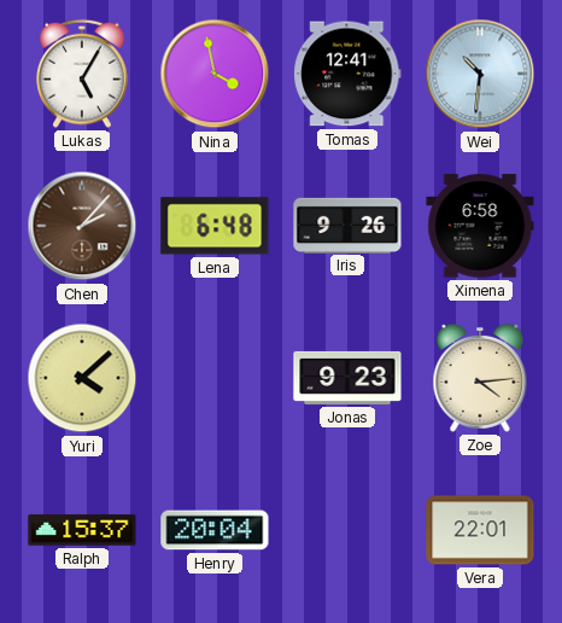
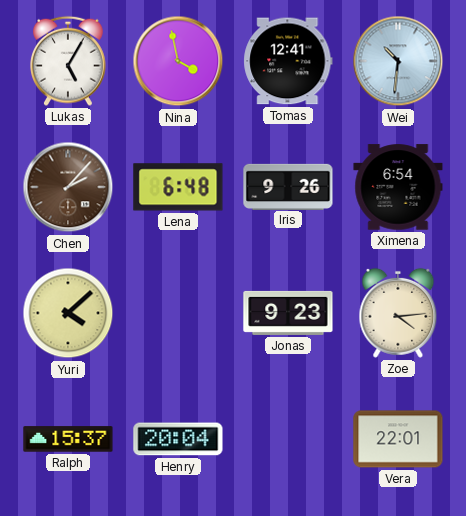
Ximena: 6:58 -> 6:54
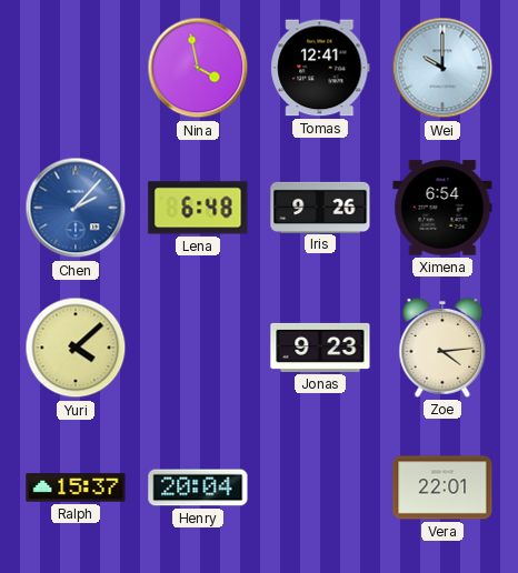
Lukas: 5:05 -> none
Wei: 10:31 -> 10:00
Chen dial: brown -> blue
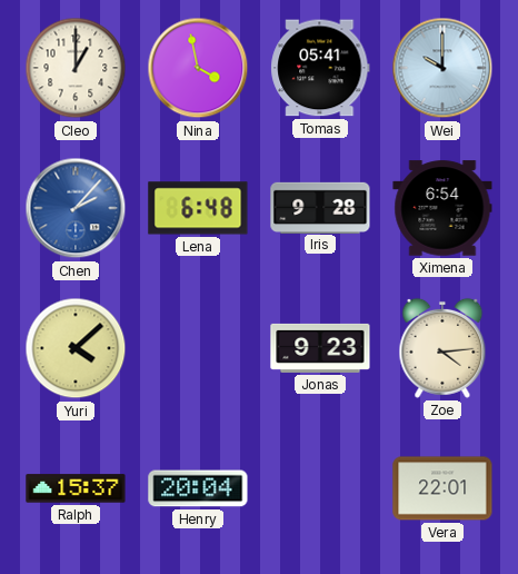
Cleo: none -> 1:00
Tomas: 12:41 -> 05:41
Iris: 9:26 -> 9:28
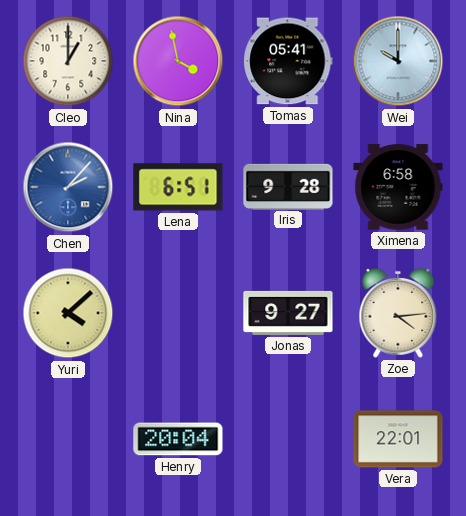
Lena: 6:48 -> 6:51
Ximena: 6:54 -> 6:58
Jonas: 9:23 -> 9:27
Ralph: 15:37 -> none
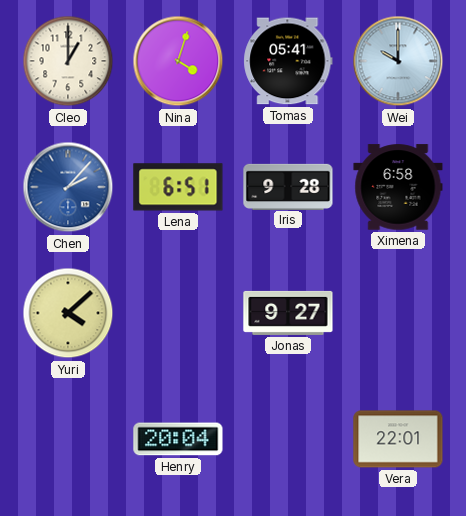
Nina: 3:58 -> 4:03
Zoe: 4:14 -> none
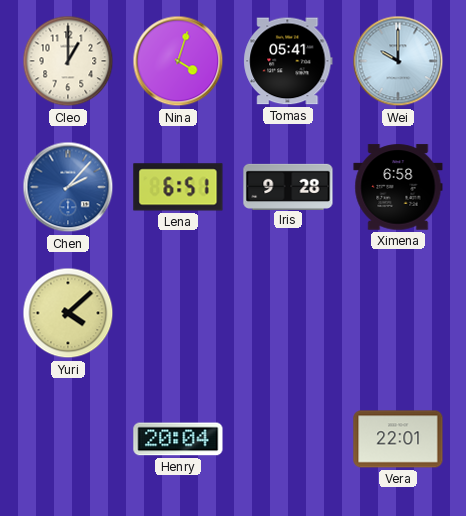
Jonas: 9:27 -> none
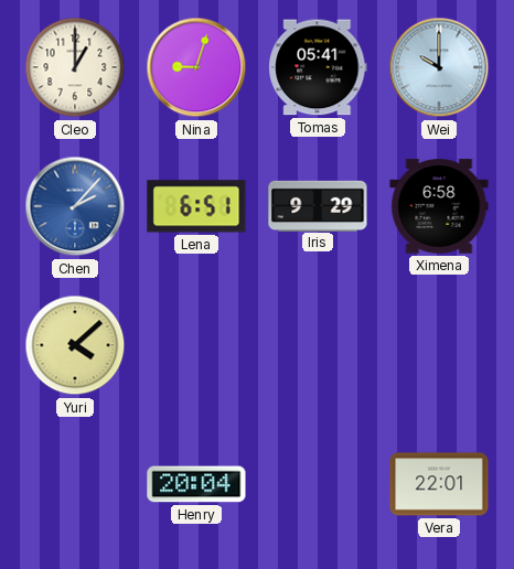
Nina: 4:03 -> 9:03
Iris: 9:28 -> 9:29
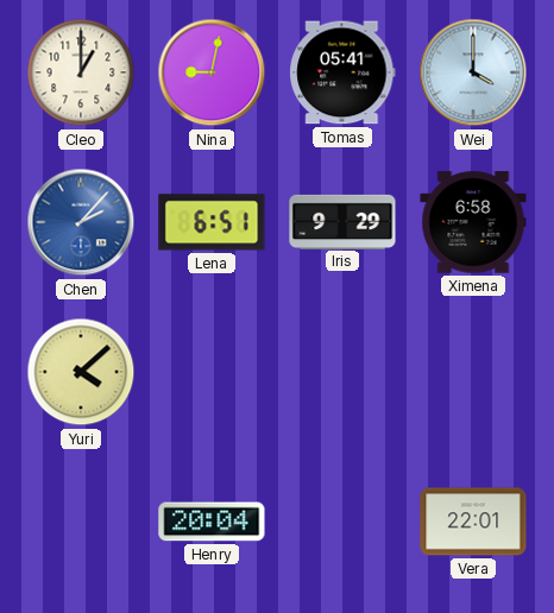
Nina: 9:03 -> 9:02
Wei: 10:00 -> 4:00
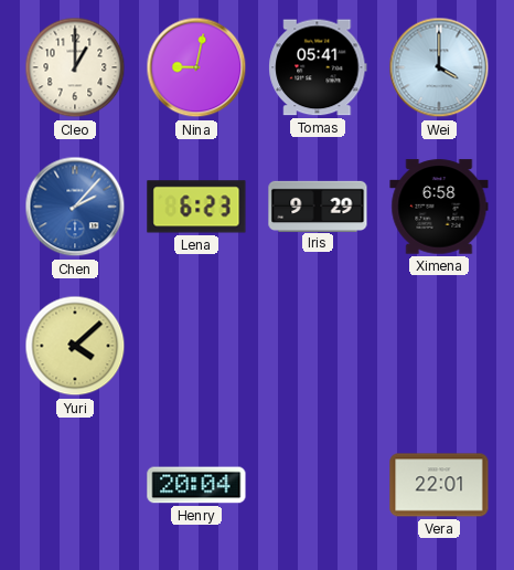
Lena: 6:51 -> 6:23
